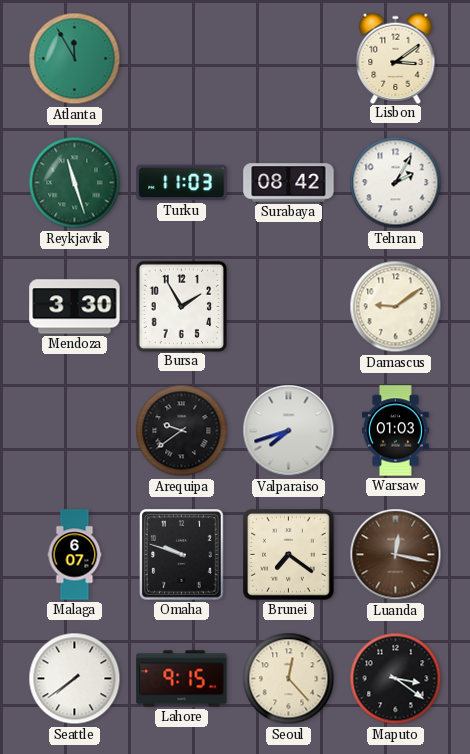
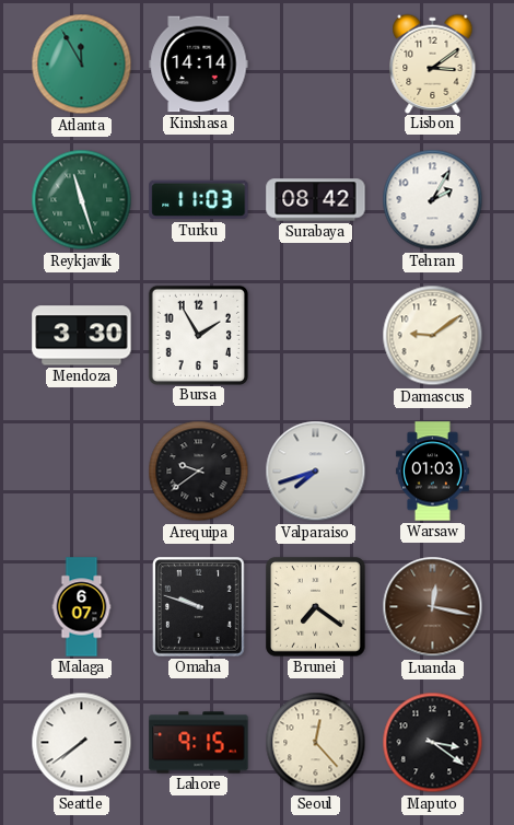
Kinshasa: none -> 14:14
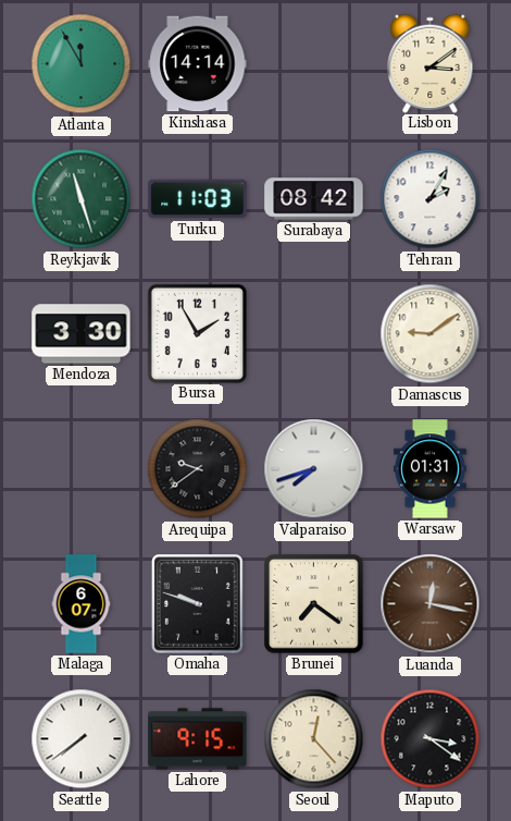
Warsaw: 01:03 -> 01:31
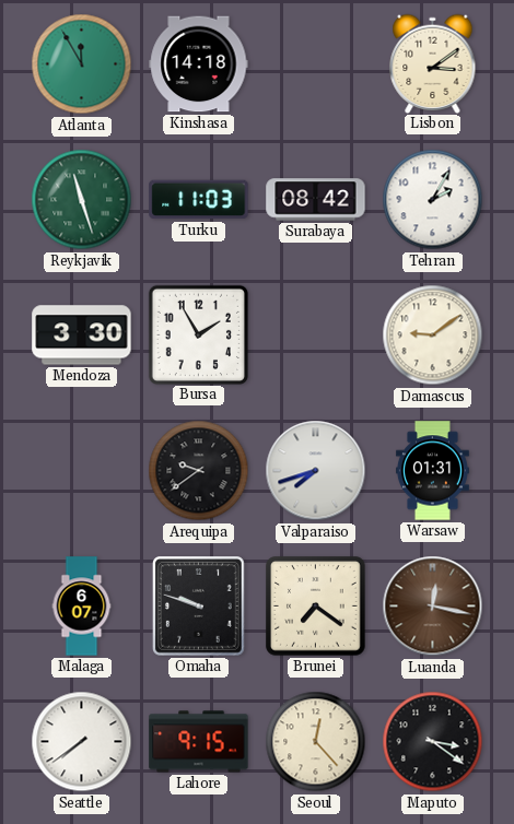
Kinshasa: 14:14 -> 14:18
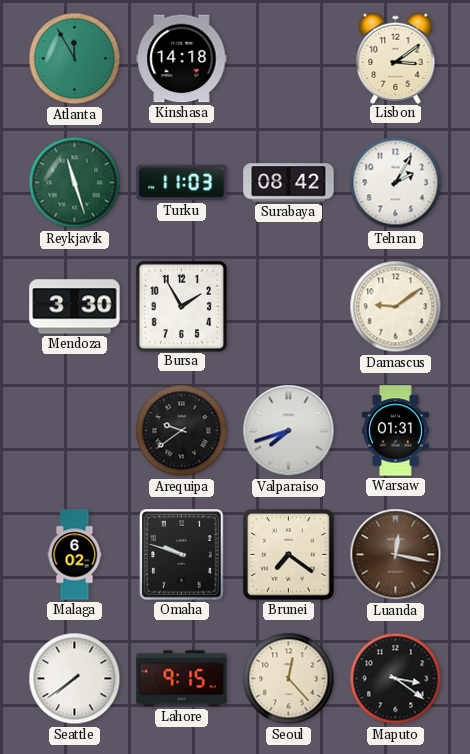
Malaga: 6:07 -> 6:02
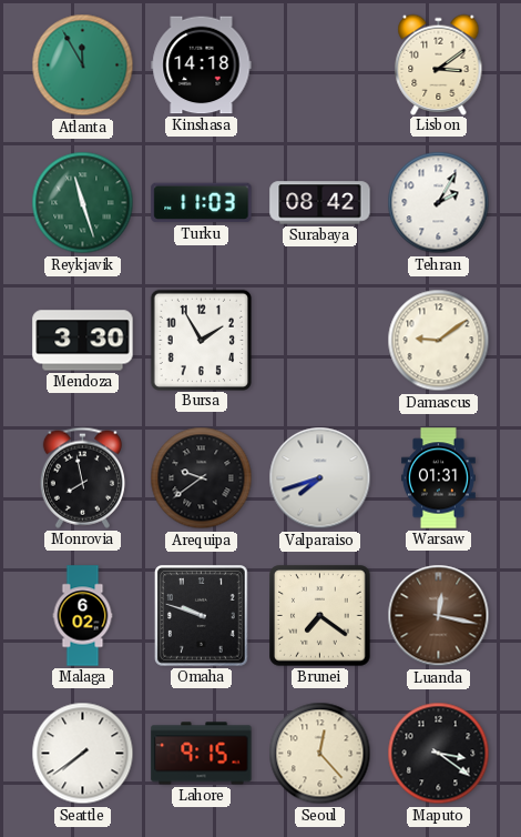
Monrovia: none -> 7:58
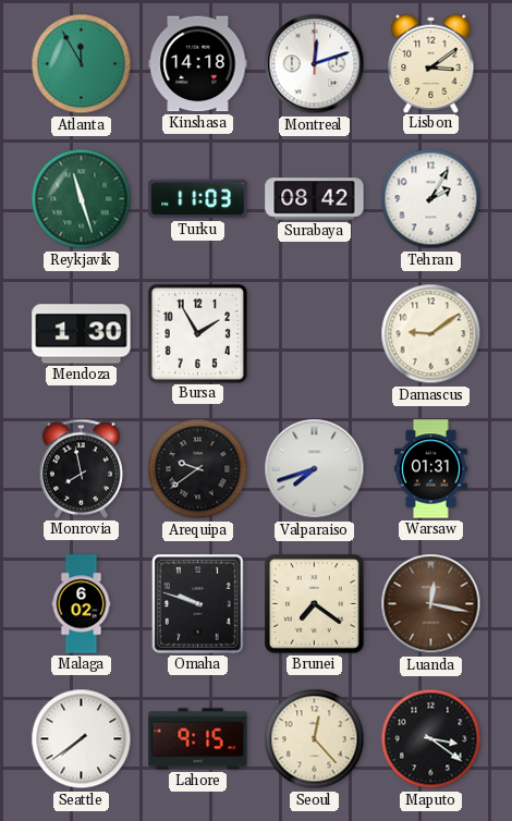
Montreal: none -> 12:12
Mendoza: 3:30 -> 1:30
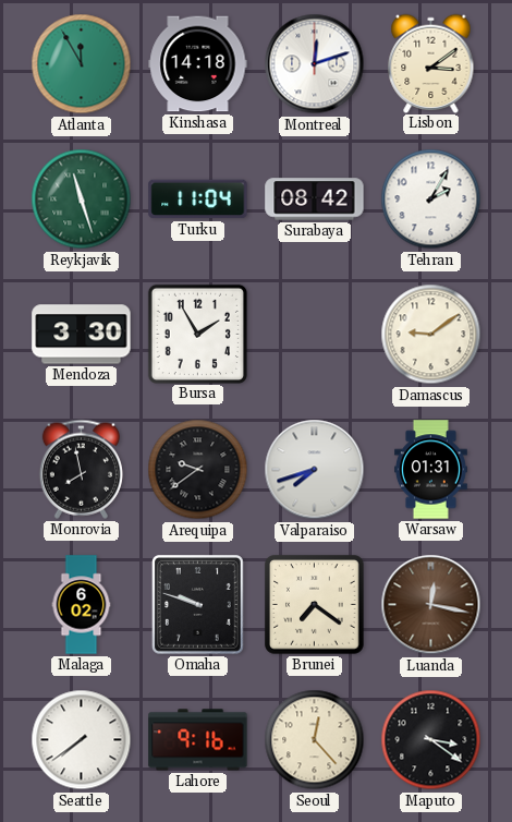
Turku: 11:03 -> 11:04
Mendoza: 1:30 -> 3:30
Lahore: 9:15 -> 9:16
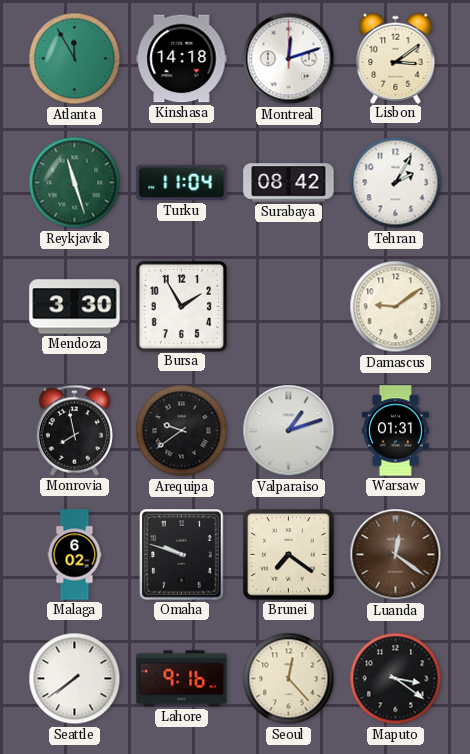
Valparaiso: 7:42 -> 1:12
Luanda: 12:17 -> 12:21
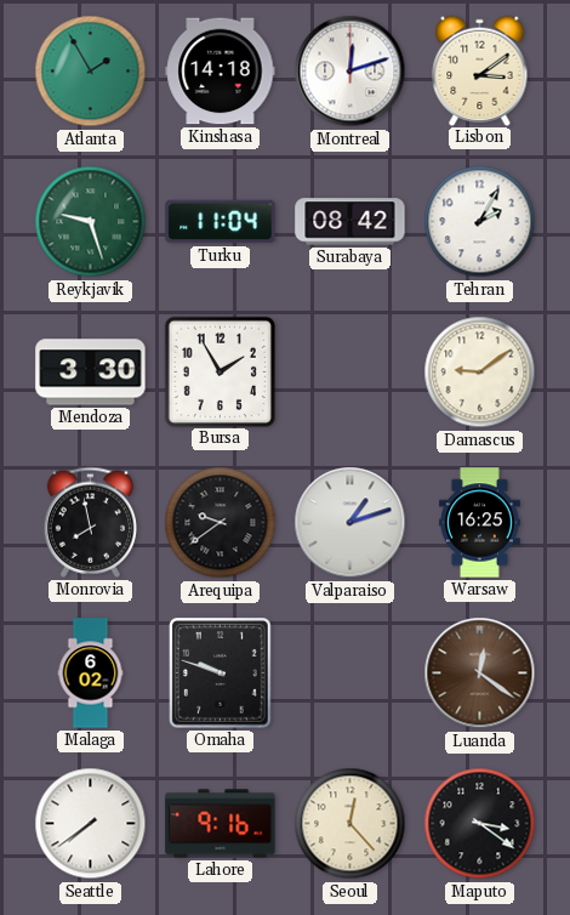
Atlanta: 11:55 -> 1:55
Reykjavik: 11:27 -> 9:27
Warsaw: 01:31 -> 16:25
Brunei: 7:21 -> none
